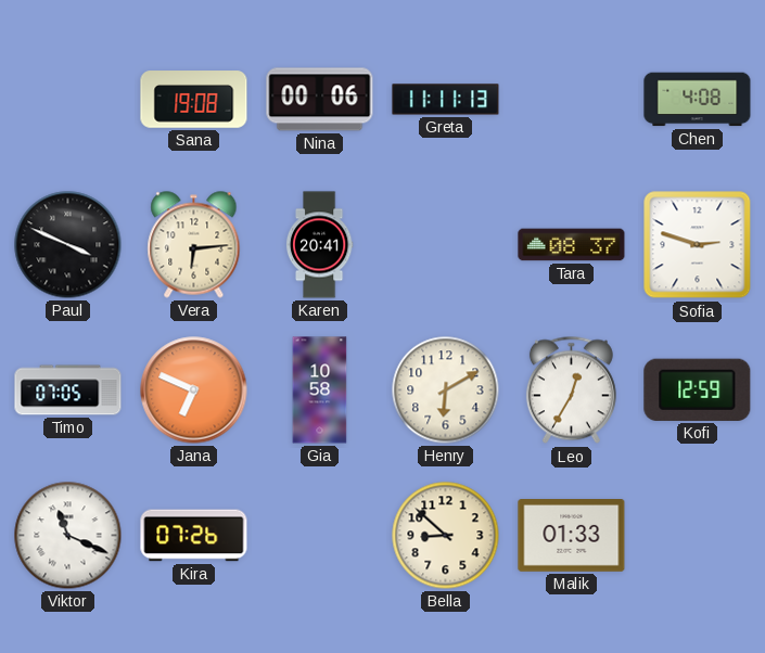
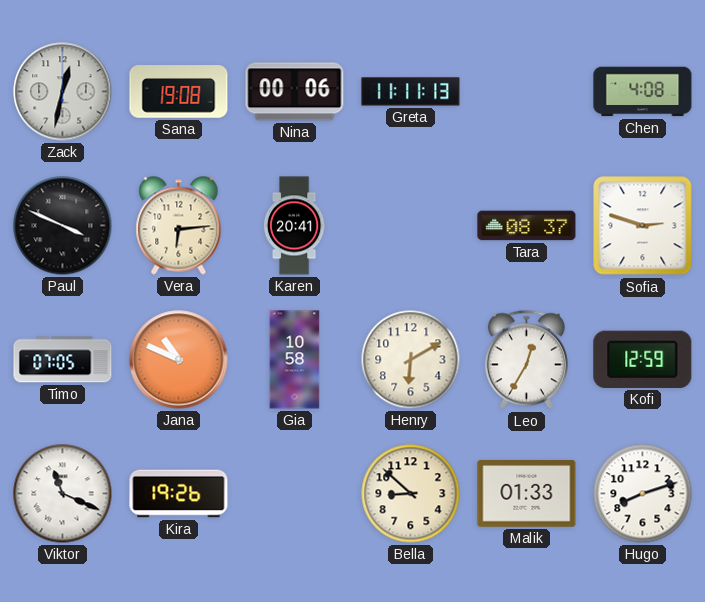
Zack: none -> 12:32
Jana: 6:49 -> 10:49
Kira: 07:26 -> 19:26
Hugo: none -> 8:12
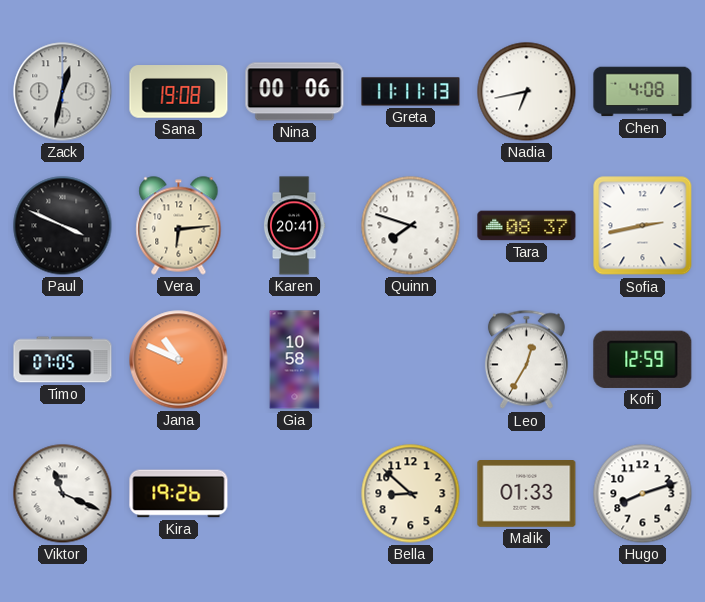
Nadia: none -> 6:43
Quinn: none -> 7:48
Sofia: 2:48 -> 2:43
Henry: 6:10 -> none
